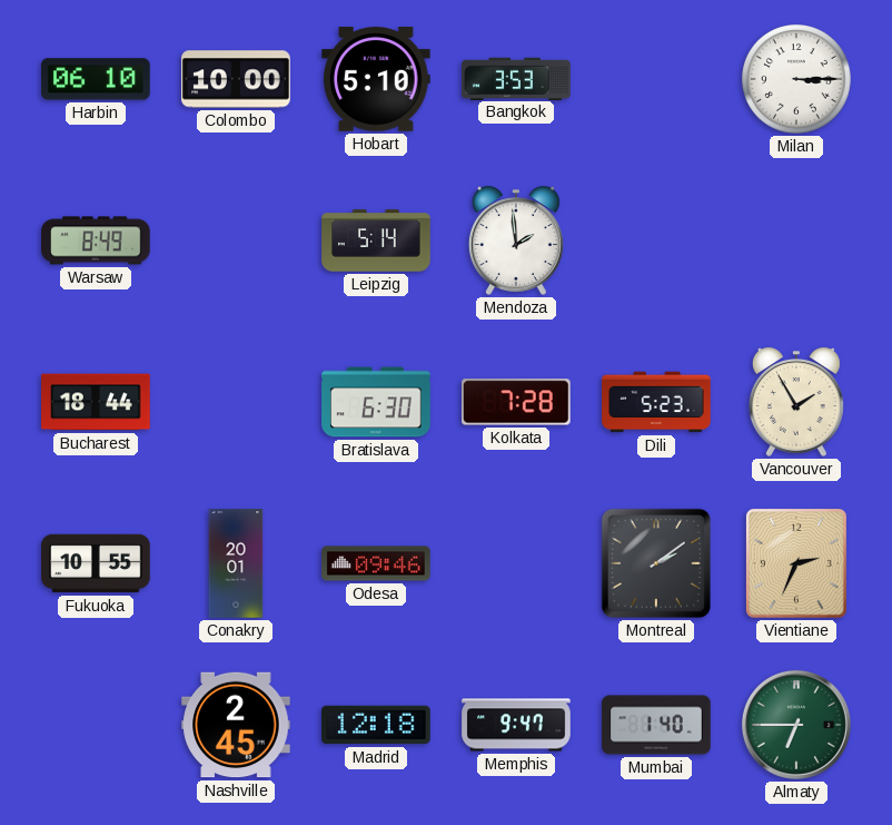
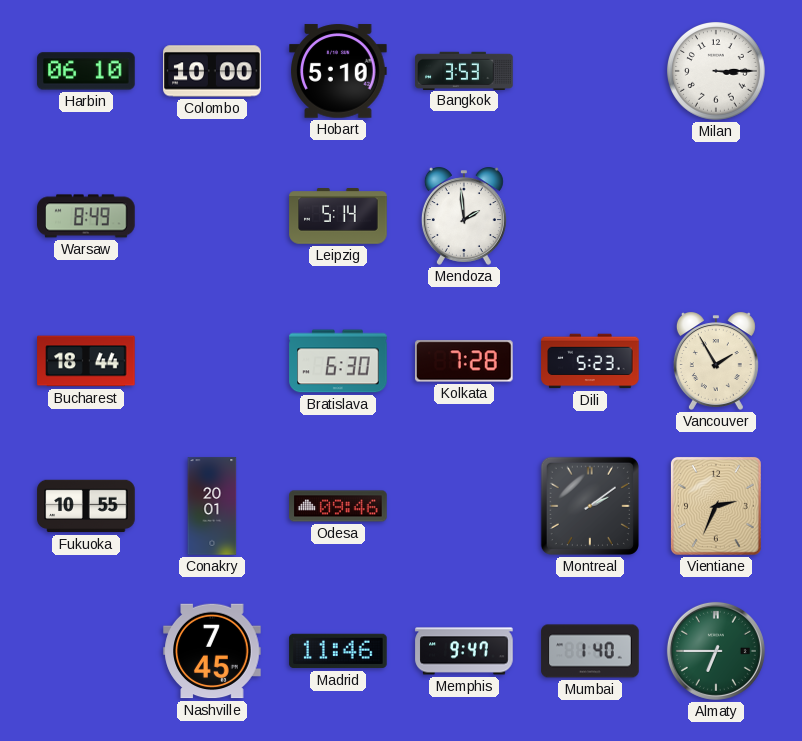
Nashville: 2:45 -> 7:45
Madrid: 12:18 -> 11:46
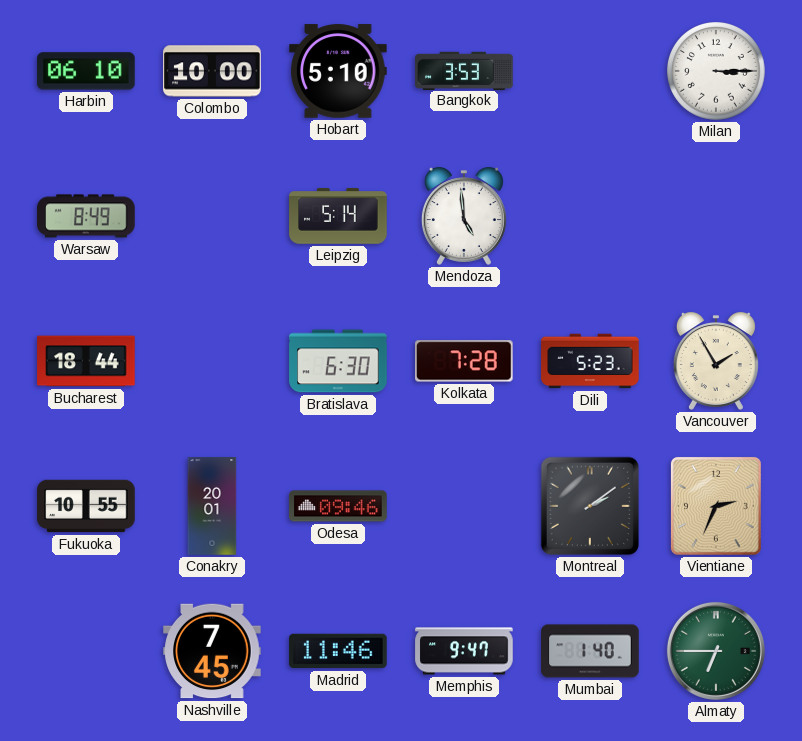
Mendoza: 1:59 -> 4:59
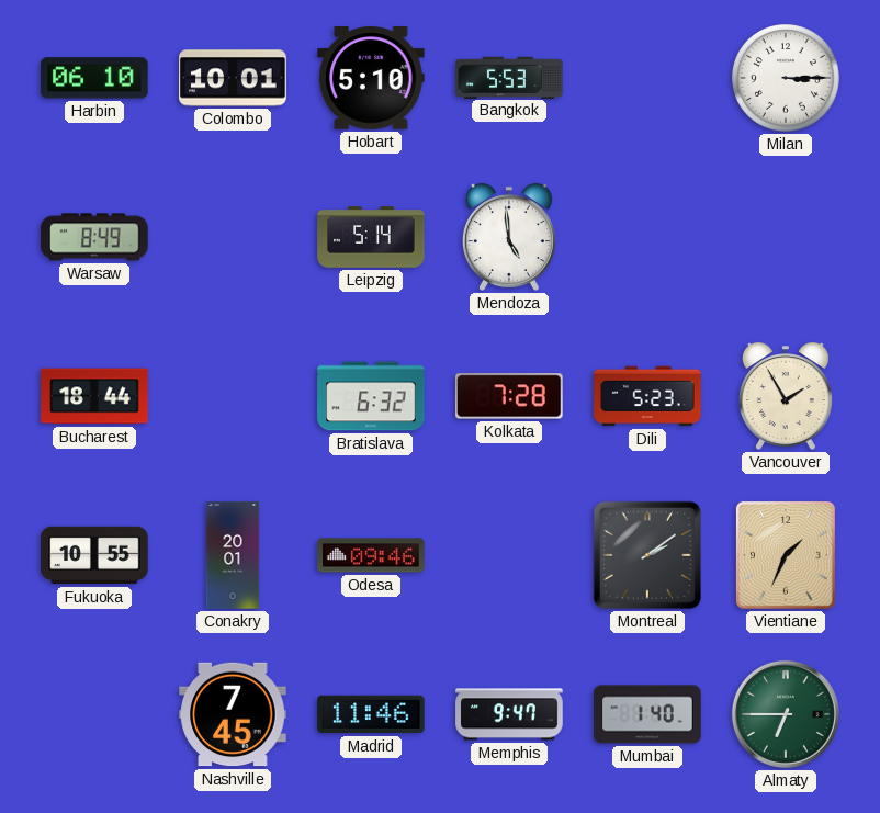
Colombo: 10:00 -> 10:01
Bangkok: 3:53 -> 5:53
Bratislava: 6:30 -> 6:32
Vientiane: 2:34 -> 1:34
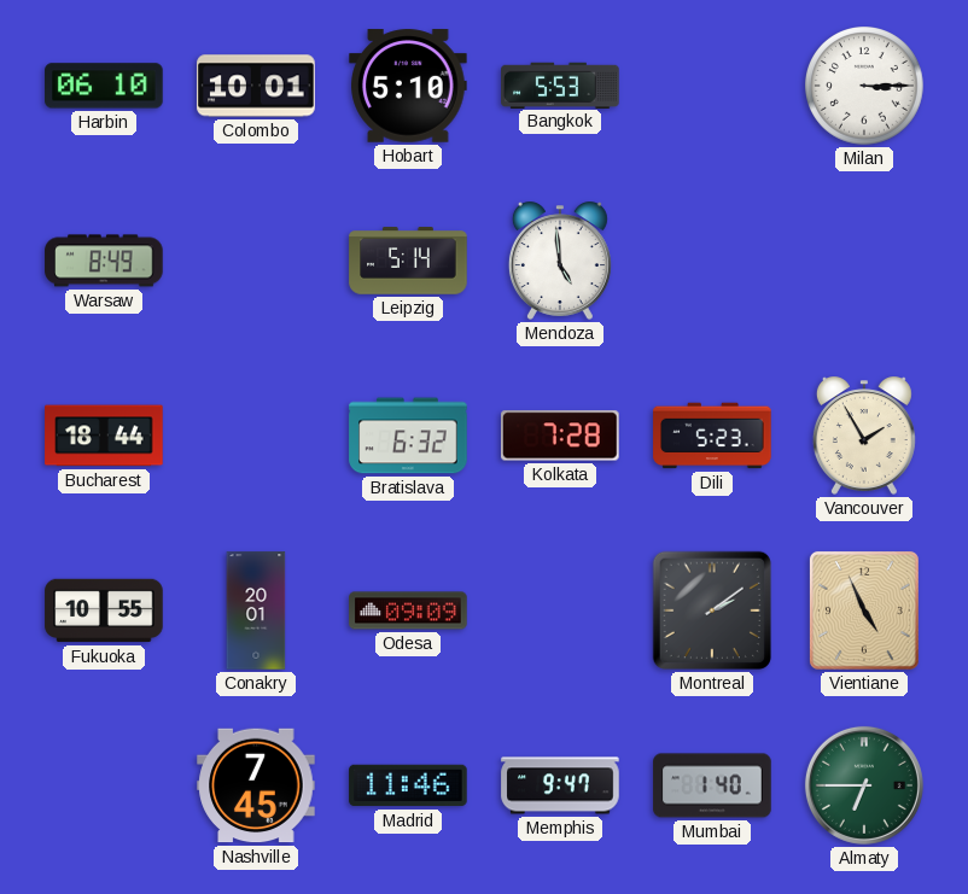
Odesa: 09:46 -> 09:09
Vientiane: 1:34 -> 4:56
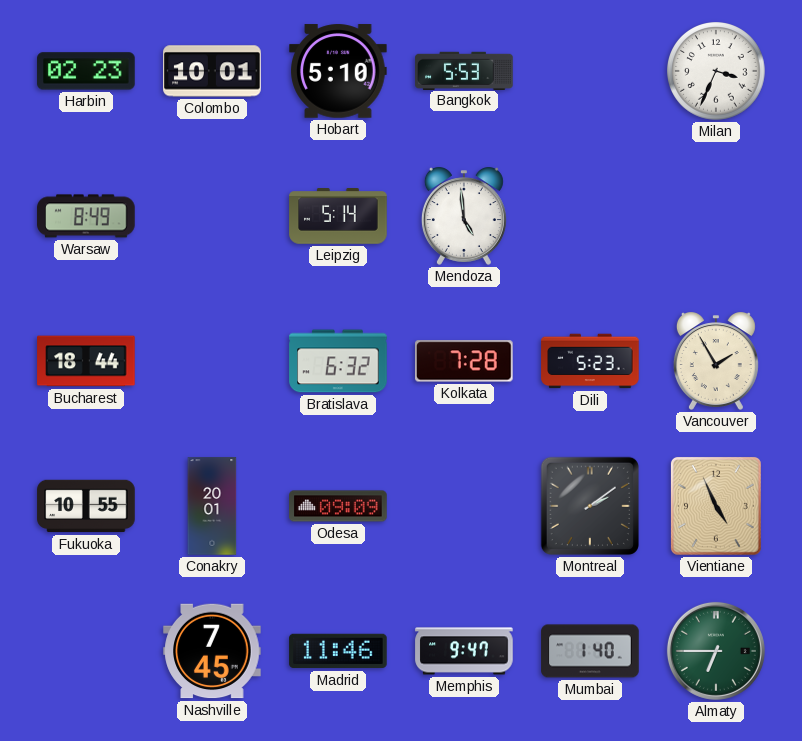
Harbin: 06:10 -> 02:23
Milan: 3:15 -> 3:34
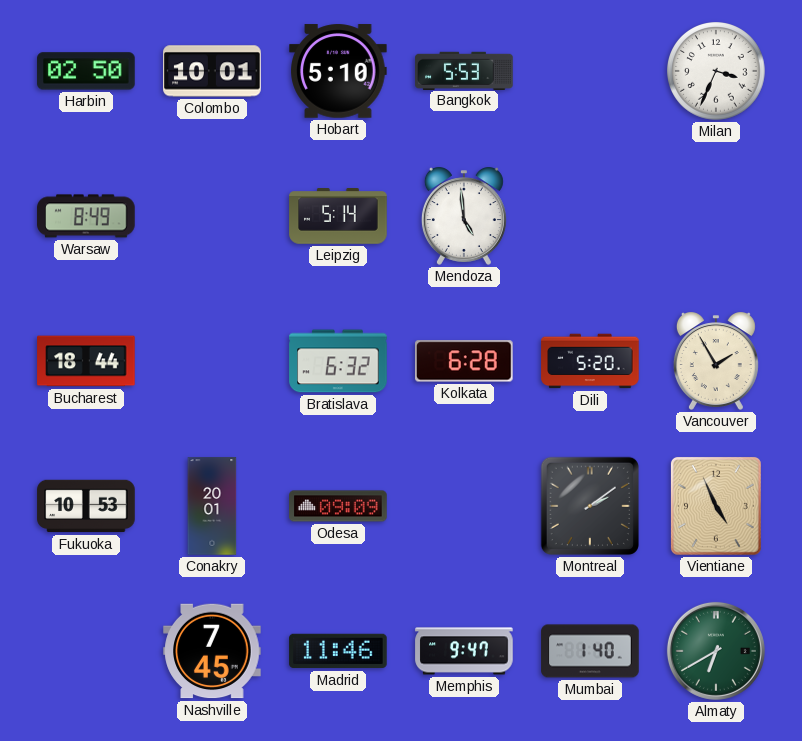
Harbin: 02:23 -> 02:50
Kolkata: 7:28 -> 6:28
Dili: 5:23 -> 5:20
Fukuoka: 10:55 -> 10:53
Almaty: 6:45 -> 6:40
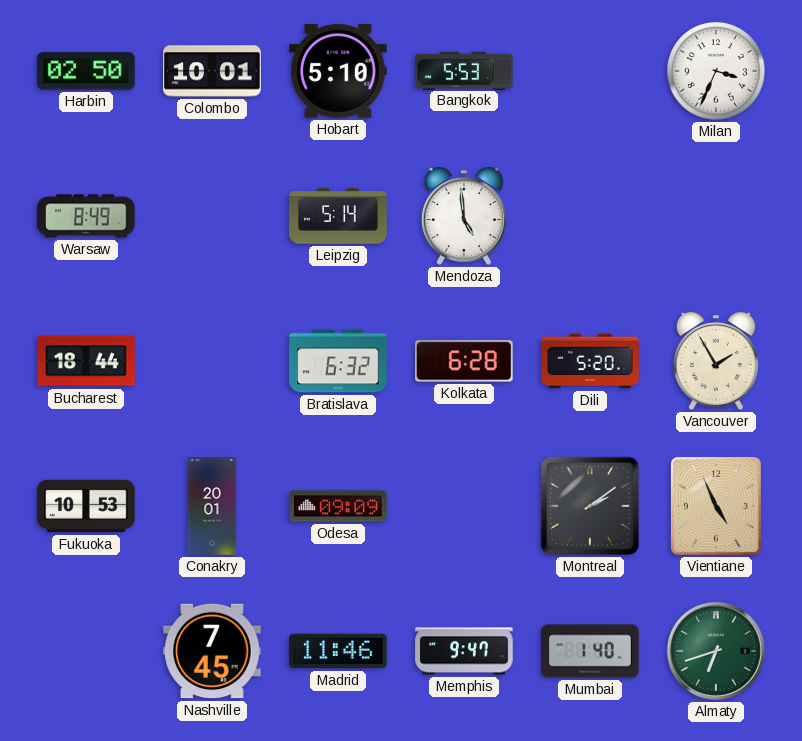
Almaty: 6:40 -> 6:42
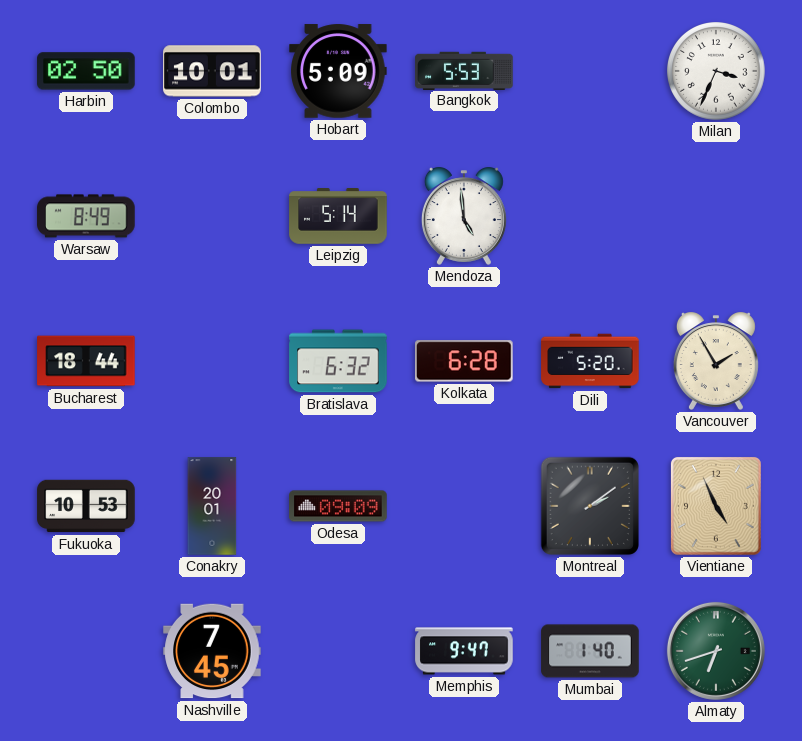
Hobart: 5:10 -> 5:09
Madrid: 11:46 -> none
